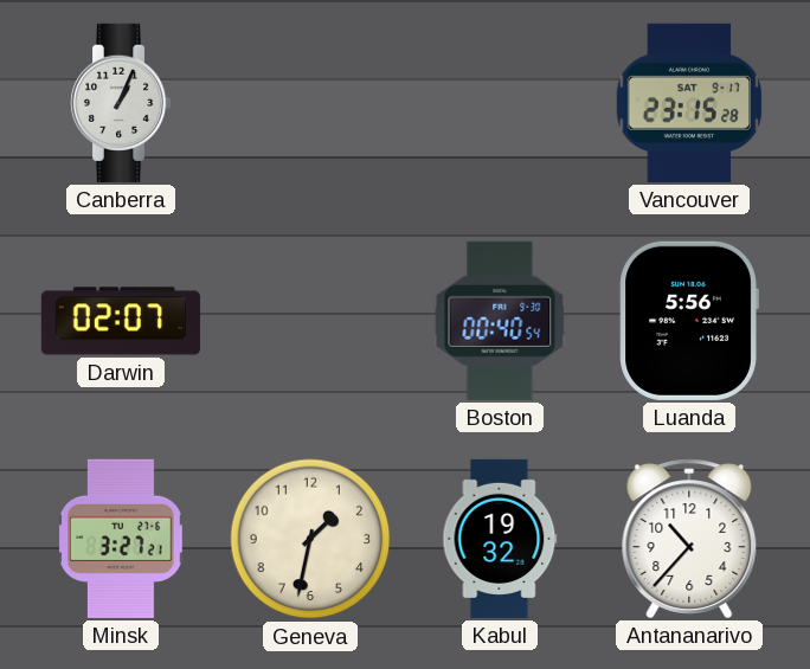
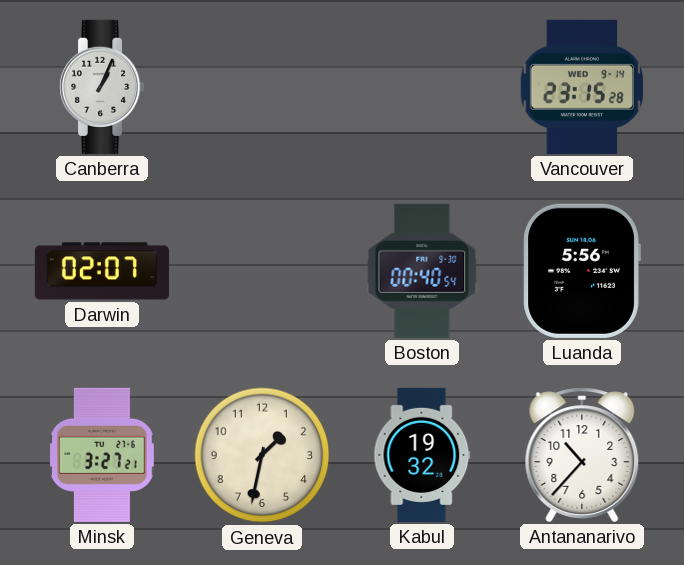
Vancouver date: SAT 9-17 -> WED 9-14
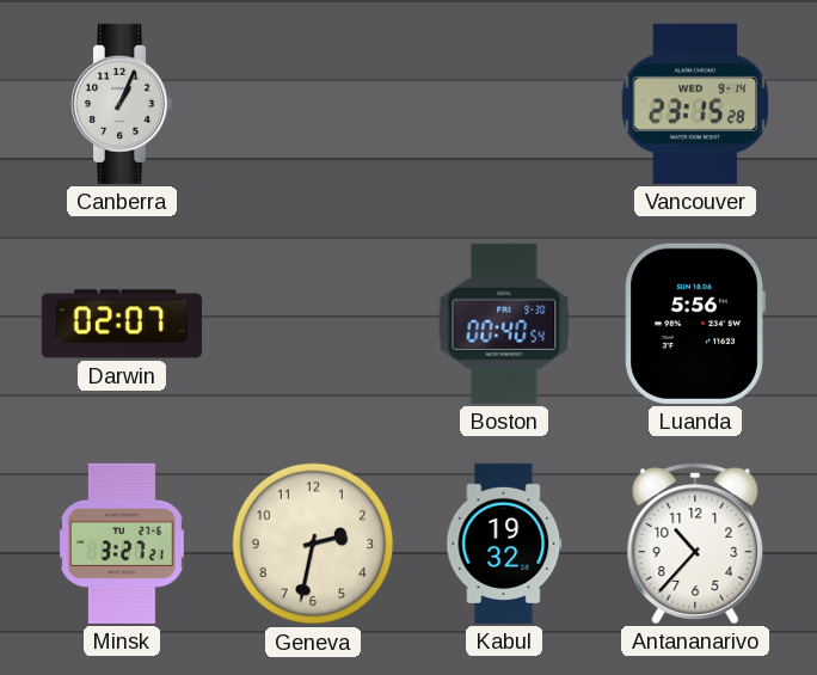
Geneva: 1:32 -> 2:32
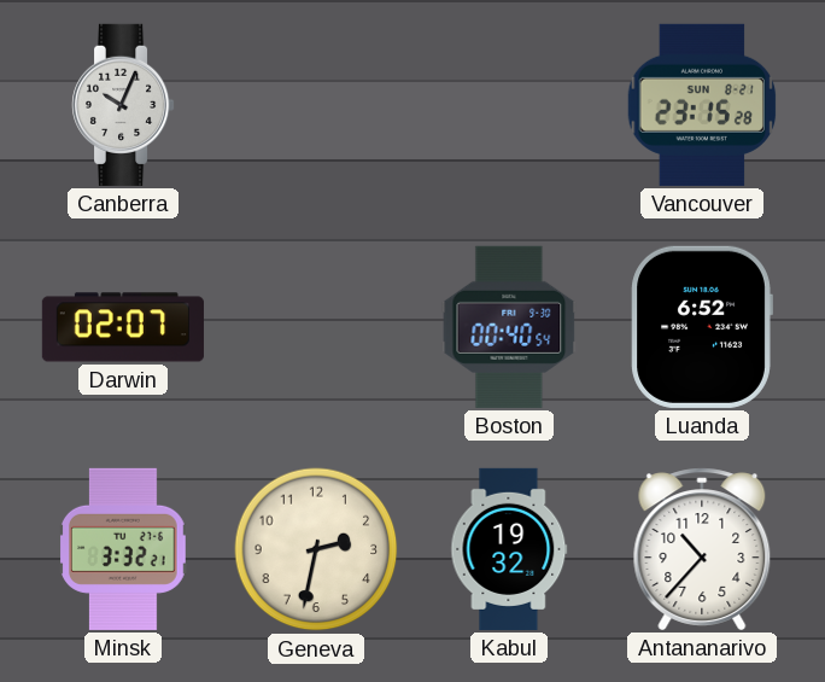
Canberra: 1:04 -> 10:04
Vancouver date: WED 9-14 -> SUN 8-21
Luanda: 5:56 -> 6:52
Minsk: 3:27 -> 3:32
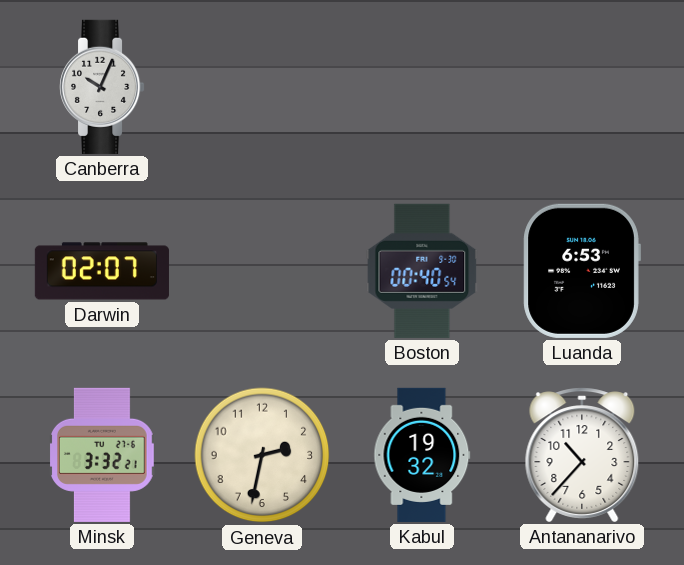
Vancouver: 23:15 -> none
Luanda: 6:52 -> 6:53
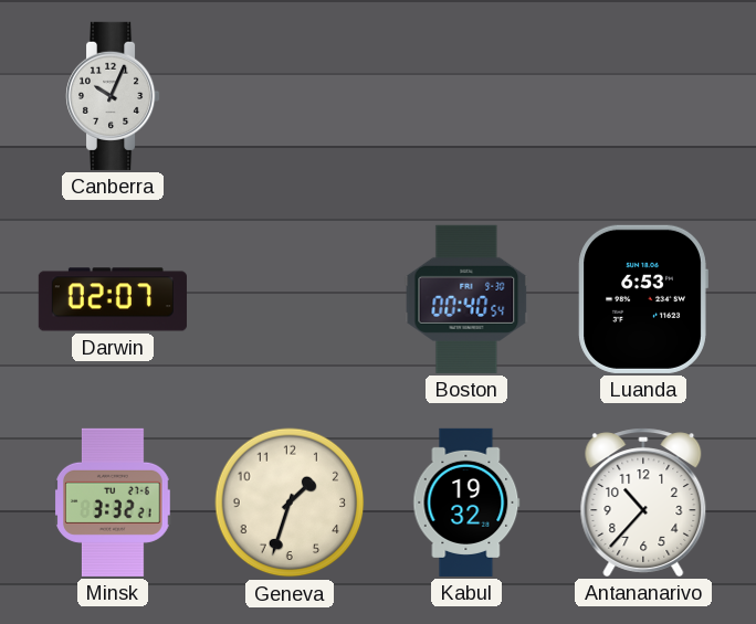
Geneva: 2:32 -> 1:33
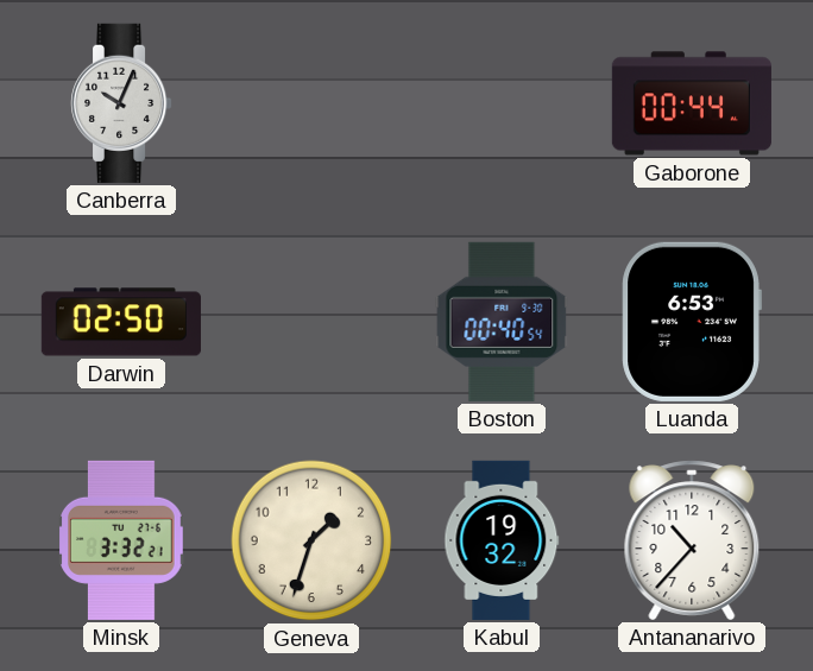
Gaborone: none -> 00:44
Darwin: 02:07 -> 02:50
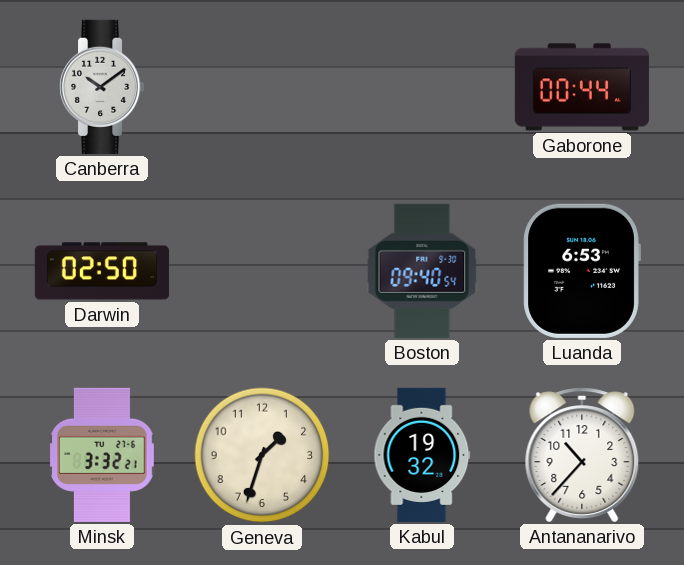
Canberra: 10:04 -> 10:09
Boston: 00:40 -> 09:40
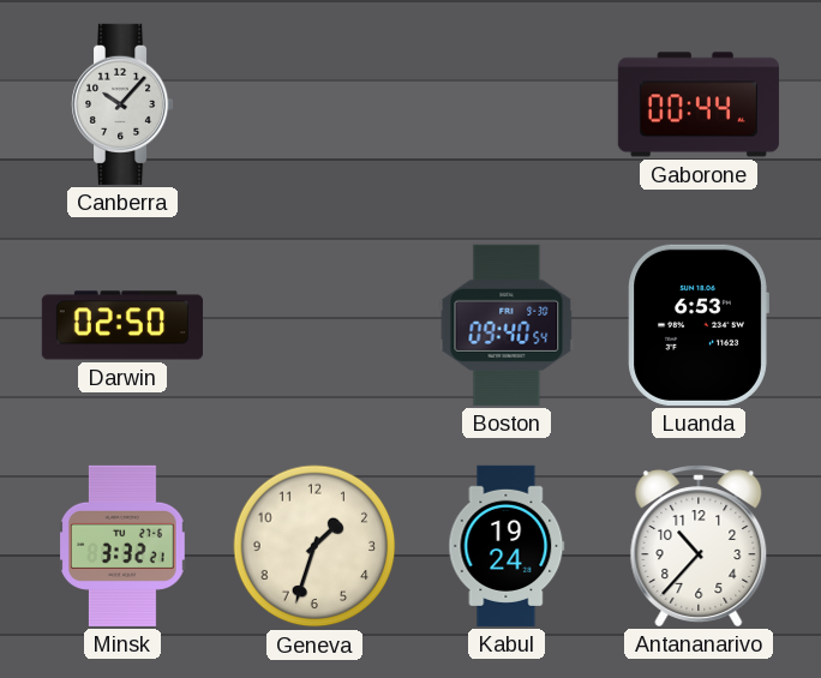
Canberra: 10:09 -> 10:07
Kabul: 19:32 -> 19:24
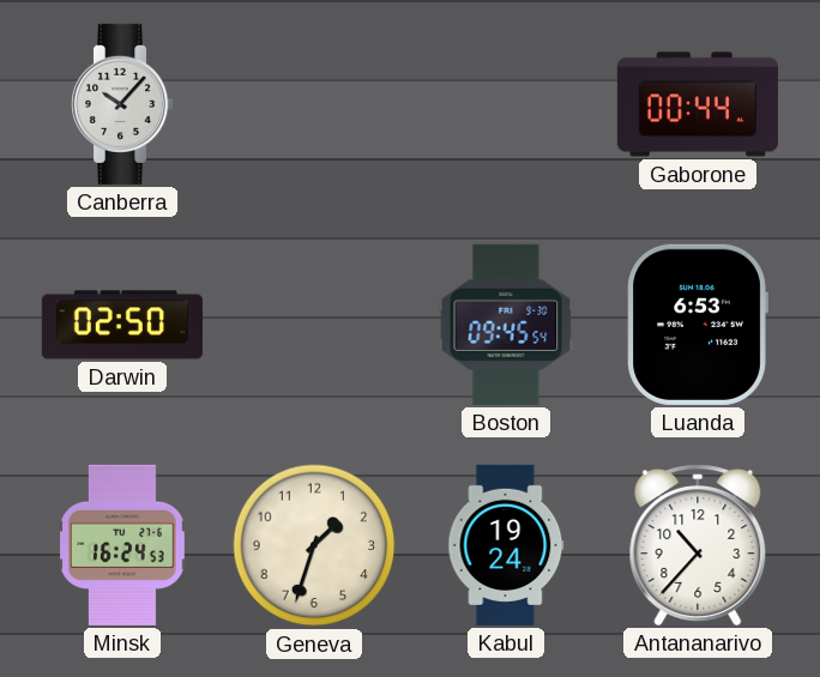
Boston: 09:40 -> 09:45
Minsk: 3:32 -> 16:24
